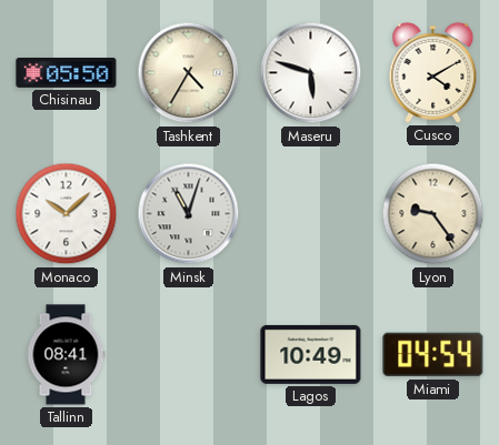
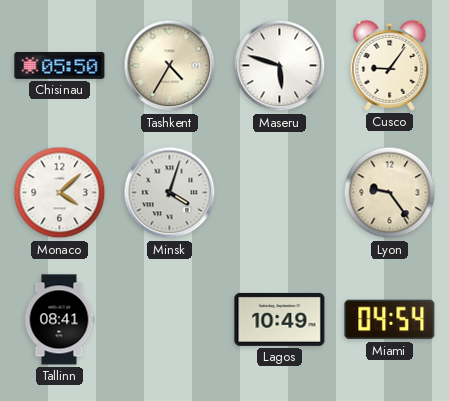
Cusco: 4:10 -> 9:06
Monaco: 10:08 -> 4:08
Minsk: 11:03 -> 4:03
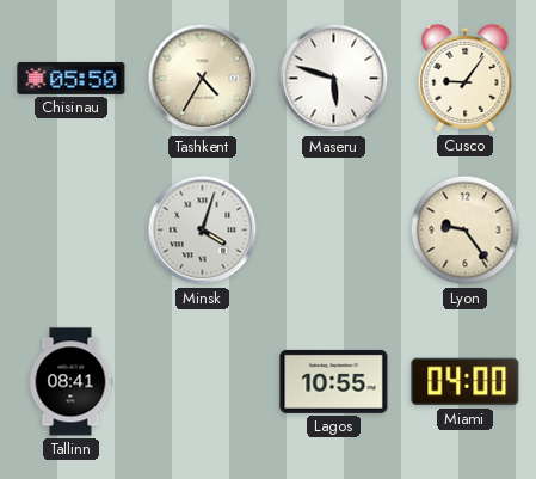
Monaco: 4:08 -> none
Lagos: 10:49 -> 10:55
Miami: 04:54 -> 04:00
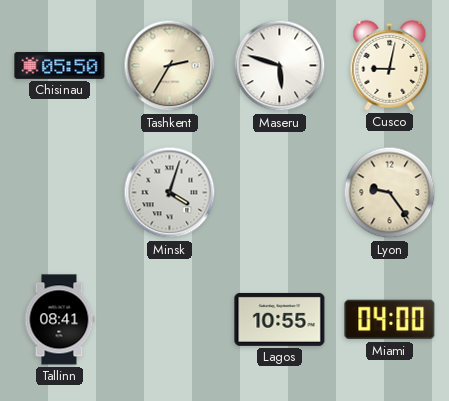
Tashkent: 4:35 -> 2:35
Cusco: 9:06 -> 9:02
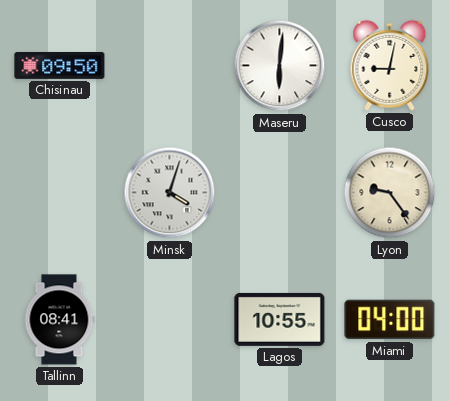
Chisinau: 05:50 -> 09:50
Tashkent: 2:35 -> none
Maseru: 5:48 -> 6:01
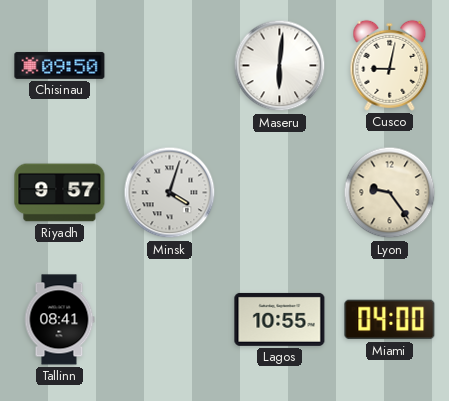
Riyadh: none -> 9:57
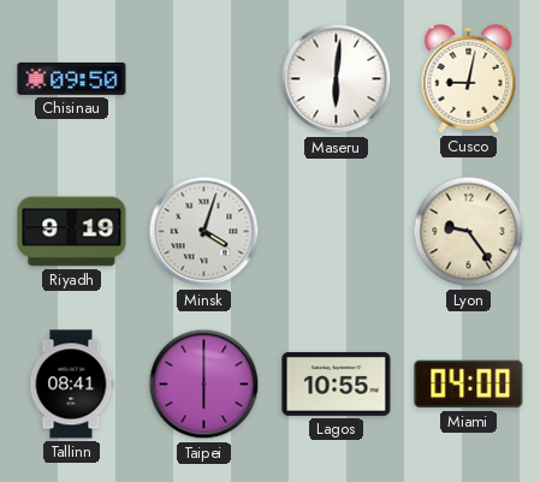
Riyadh: 9:57 -> 9:19
Taipei: none -> 6:00
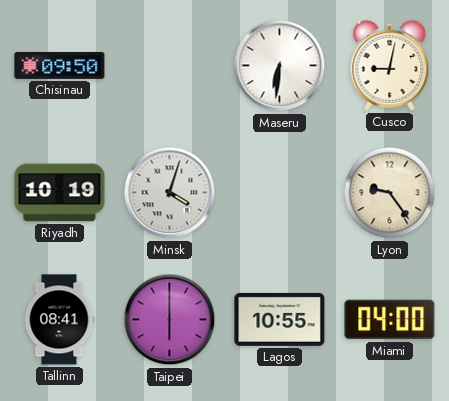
Maseru: 6:01 -> 6:31
Riyadh: 9:19 -> 10:19
